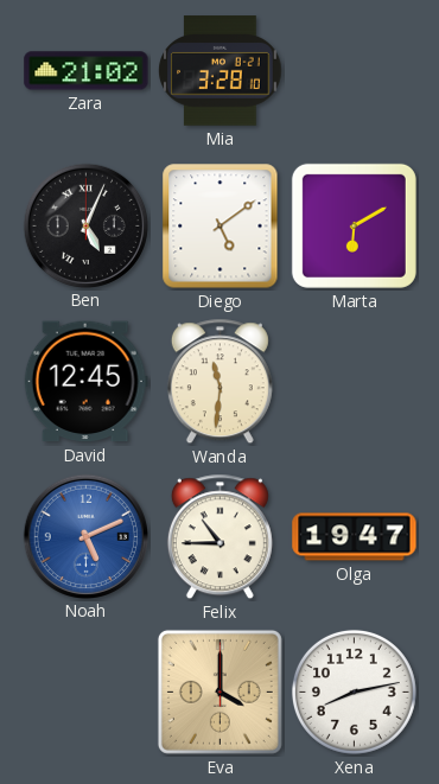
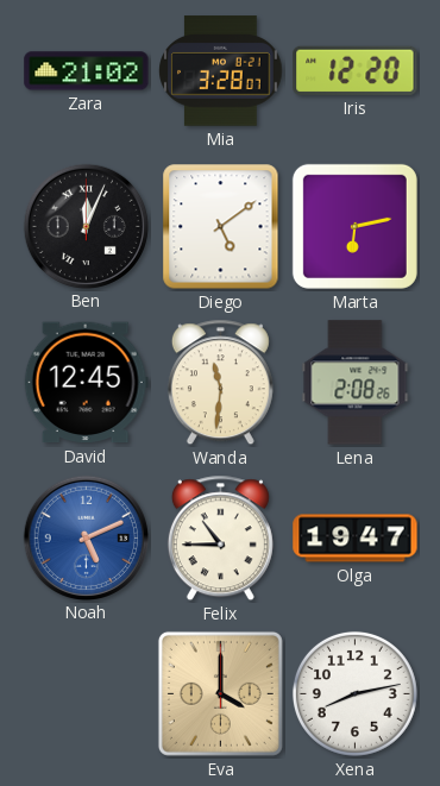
Mia: 3:28:10 -> 3:28:07
Iris: none -> 12:20
Ben: 5:04 -> 12:04
Marta: 6:10 -> 6:13
Lena: none -> 2:08
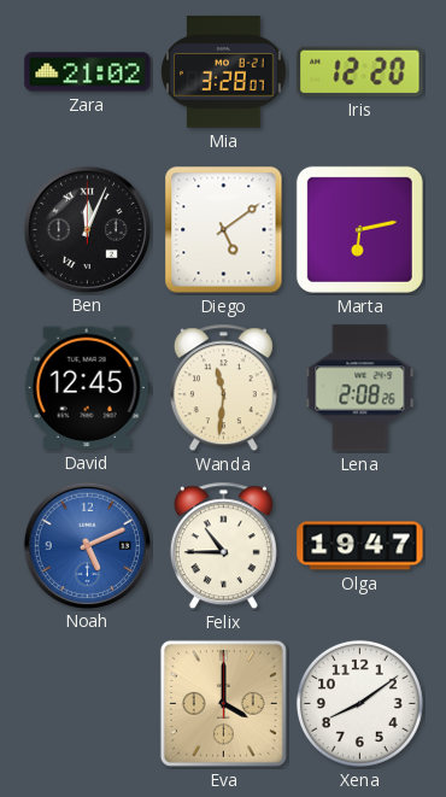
Xena: 8:13 -> 8:09
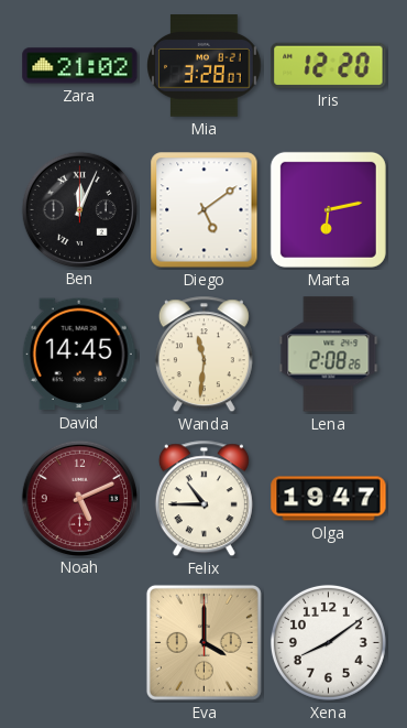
David: 12:45 -> 14:45
Noah dial: blue -> burgundy
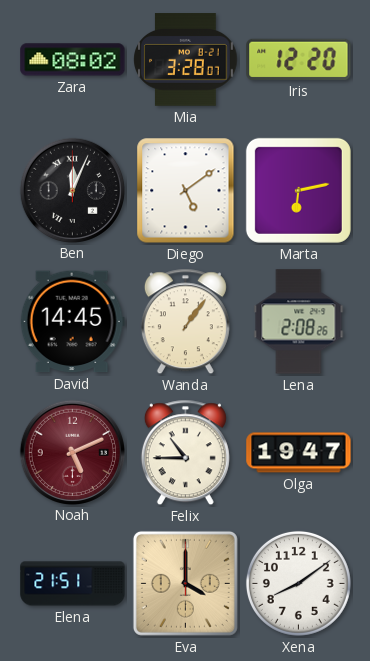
Zara: 21:02 -> 08:02
Wanda: 11:31 -> 1:06
Elena: none -> 21:51
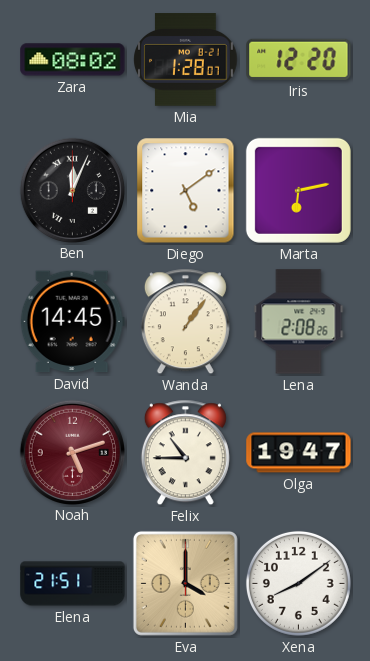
Mia: 3:28 -> 1:28
Noah: 5:11 -> 5:12
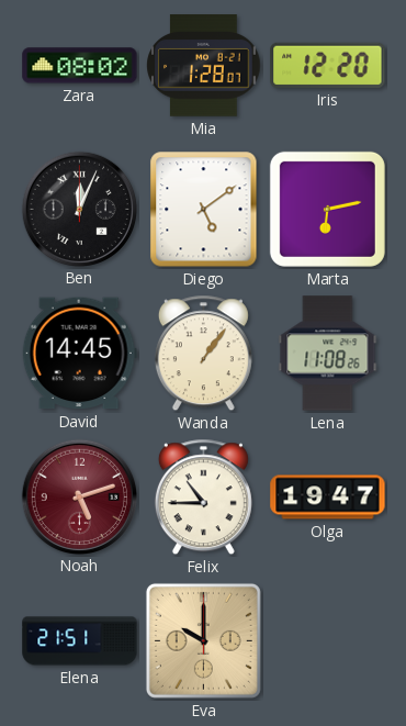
Lena: 2:08 -> 11:08
Eva: 4:00 -> 10:00
Xena: 8:09 -> none
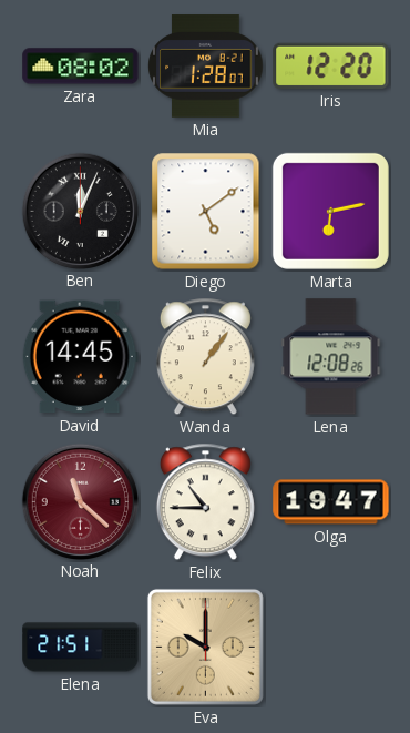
Lena: 11:08 -> 12:08
Noah: 5:12 -> 11:22
